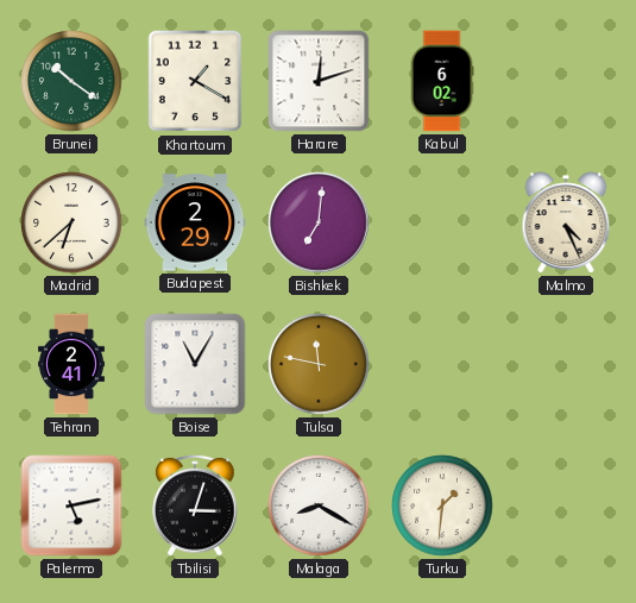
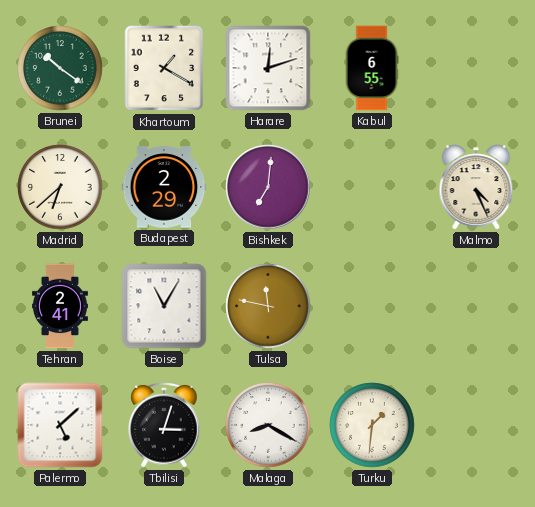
Kabul: 6:02 -> 6:55
Palermo: 5:13 -> 5:08
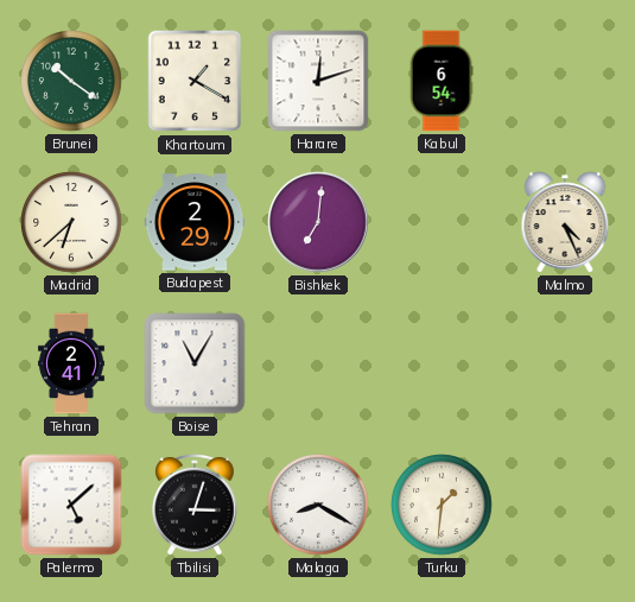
Kabul: 6:55 -> 6:54
Tulsa: 11:47 -> none
